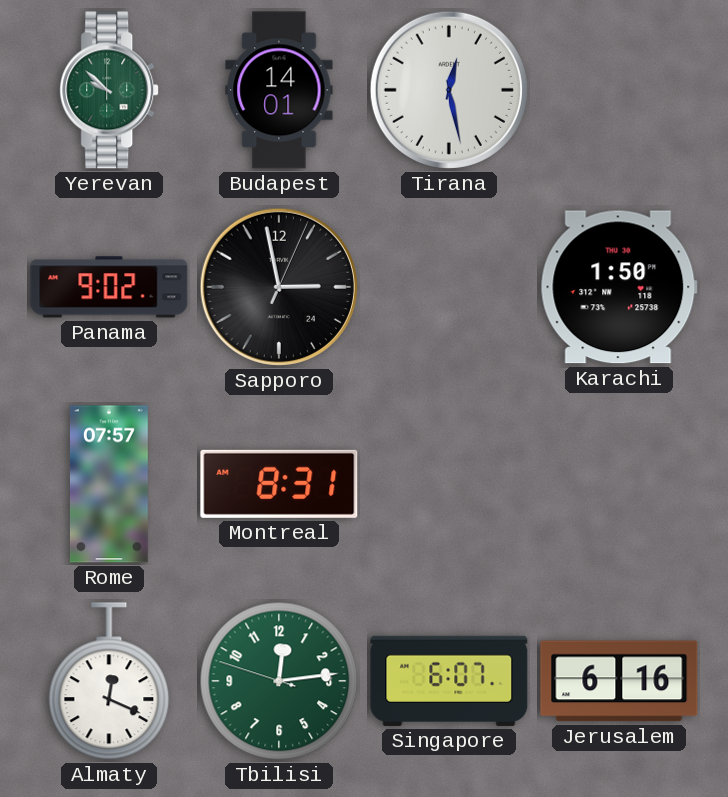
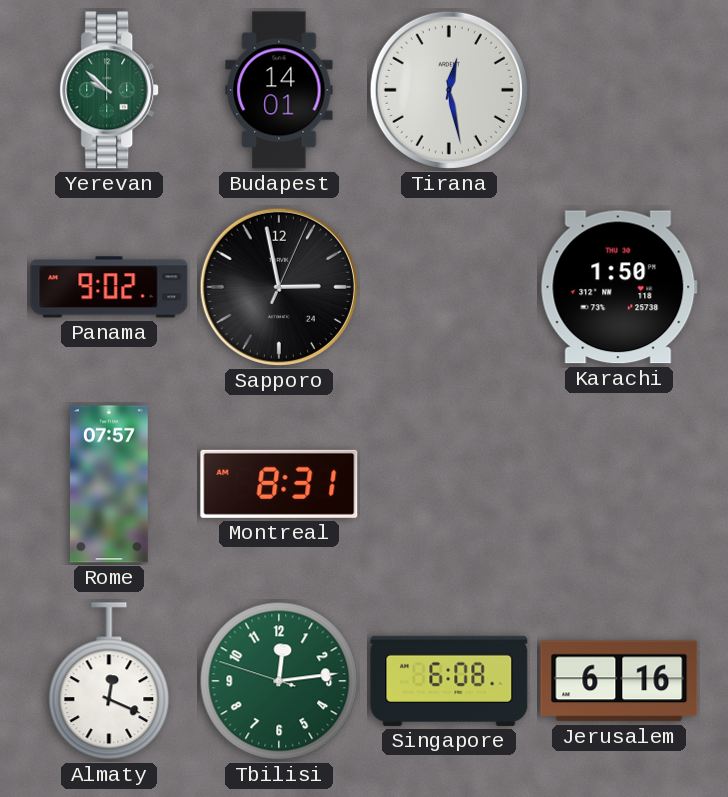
Singapore: 6:07 -> 6:08
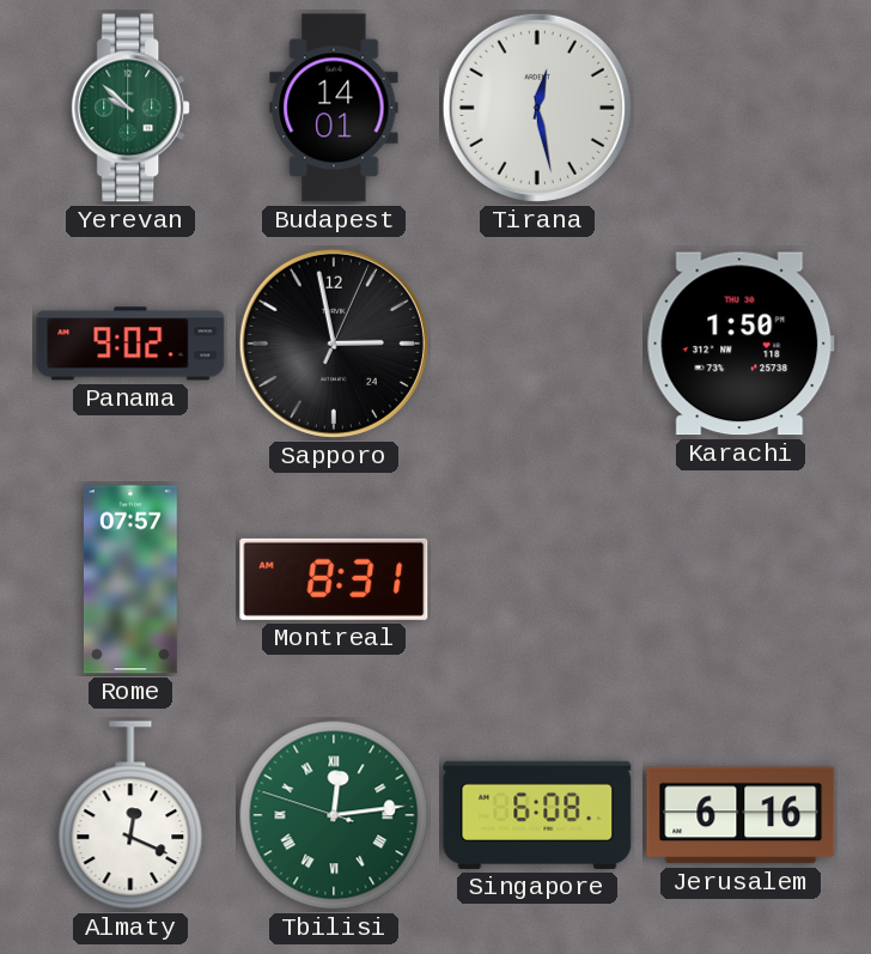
Tbilisi numerals: Arabic -> Roman
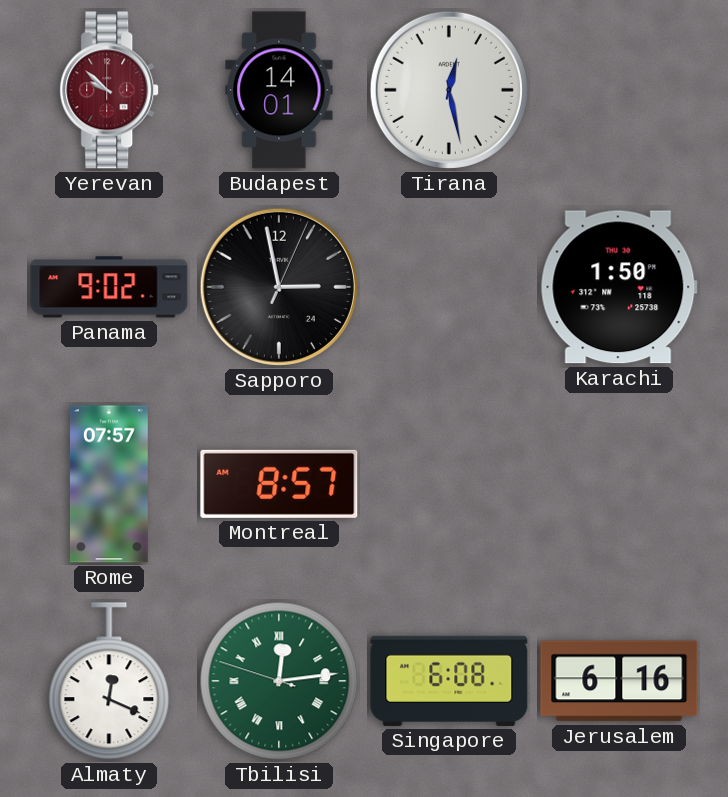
Yerevan dial: green -> burgundy
Montreal: 8:31 -> 8:57
